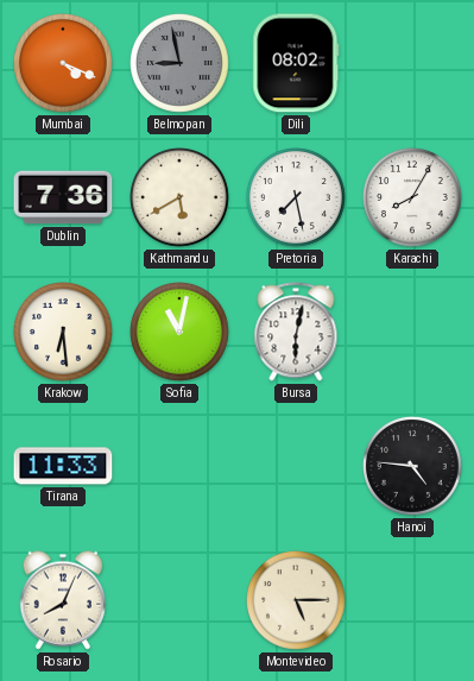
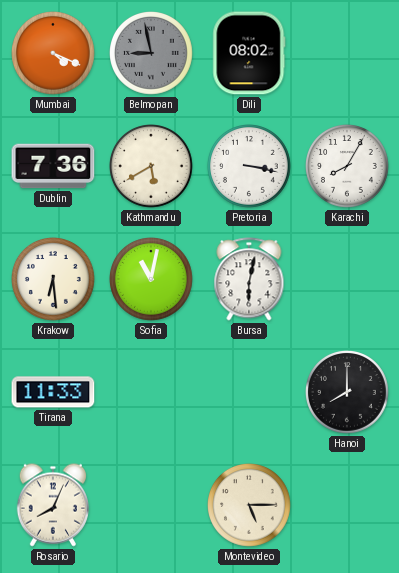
Pretoria: 7:28 -> 3:17
Hanoi: 4:46 -> 8:00
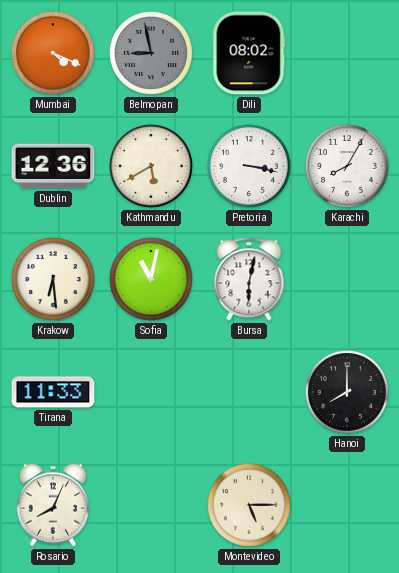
Dublin: 7:36 -> 12:36
